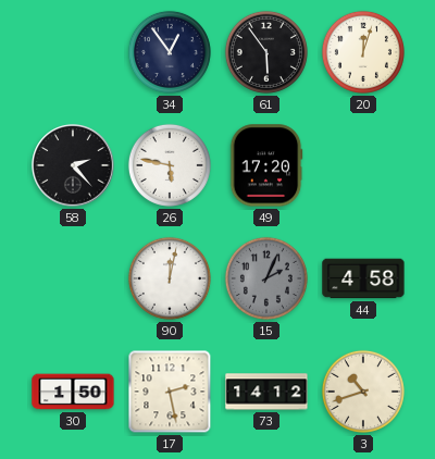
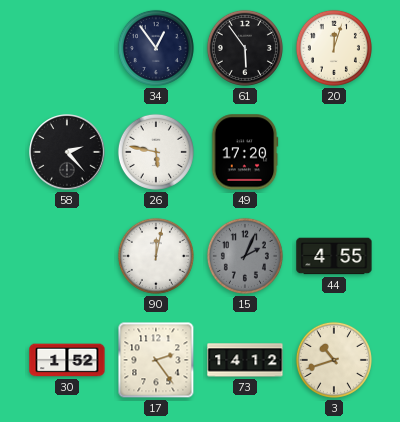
44: 4:58 -> 4:55
30: 1:50 -> 1:52
17: 2:28 -> 2:24
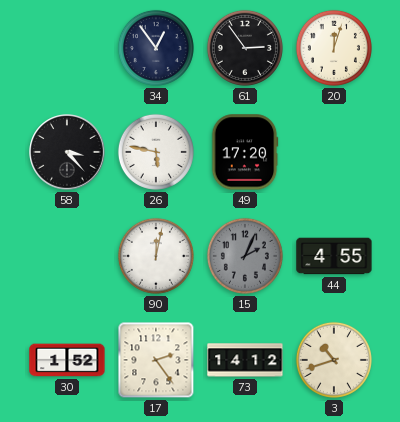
61: 5:54 -> 2:54
58: 2:23 -> 3:23
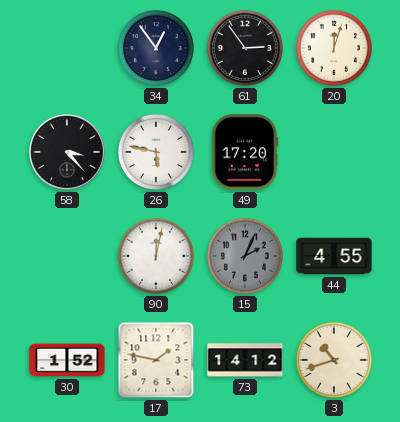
17: 2:24 -> 1:47
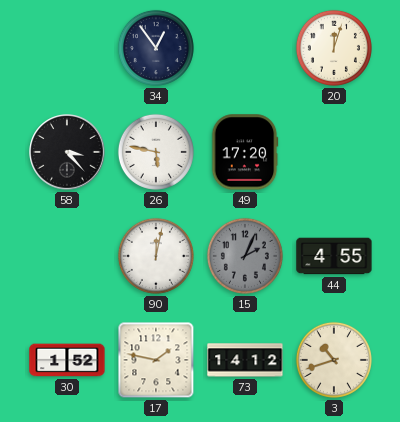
61: 2:54 -> none
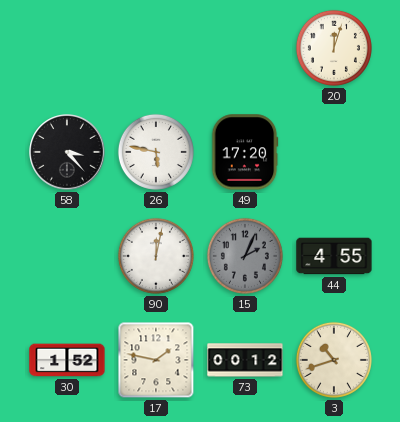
34: 12:54 -> none
73: 14:12 -> 00:12
